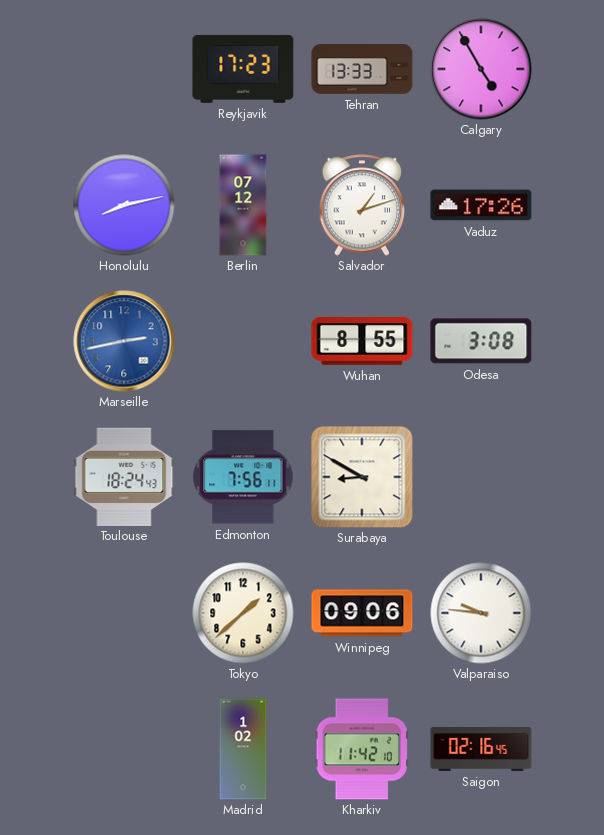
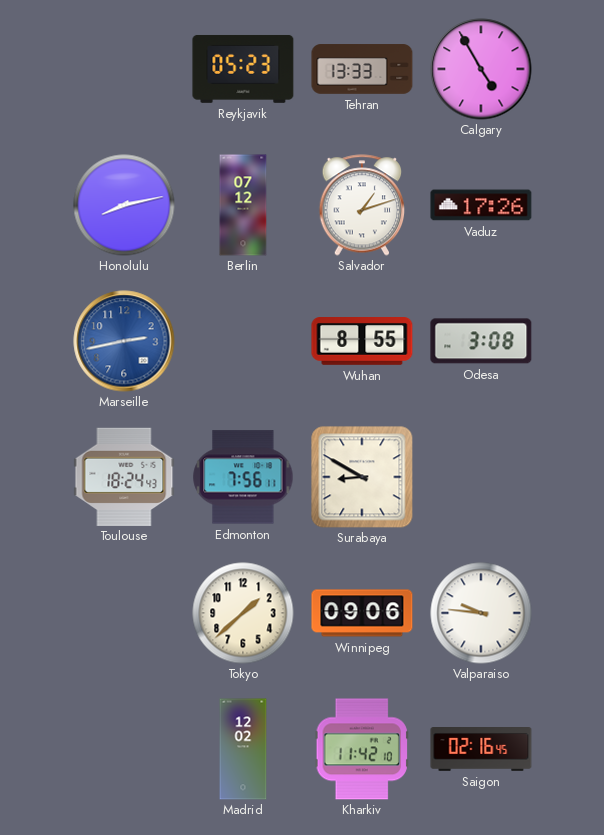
Reykjavik: 17:23 -> 05:23
Madrid: 1:02 -> 12:02
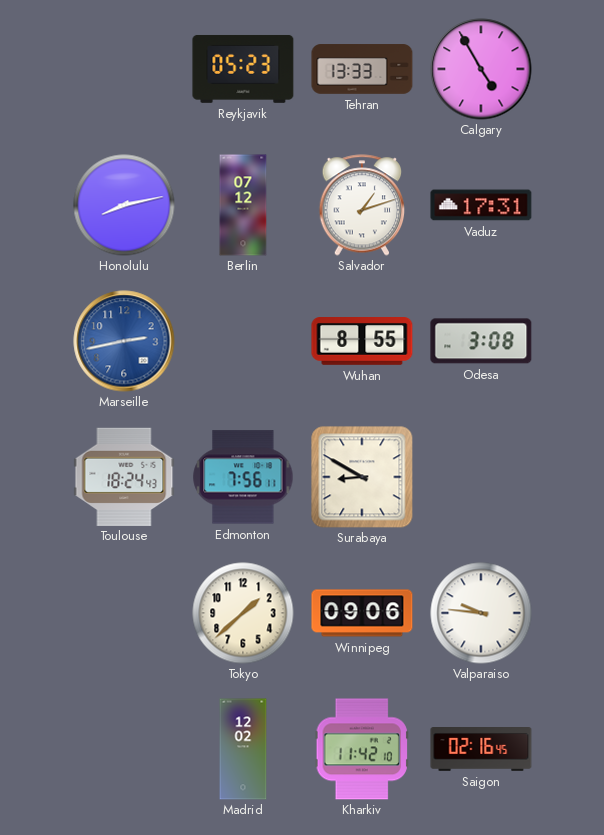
Vaduz: 17:26 -> 17:31
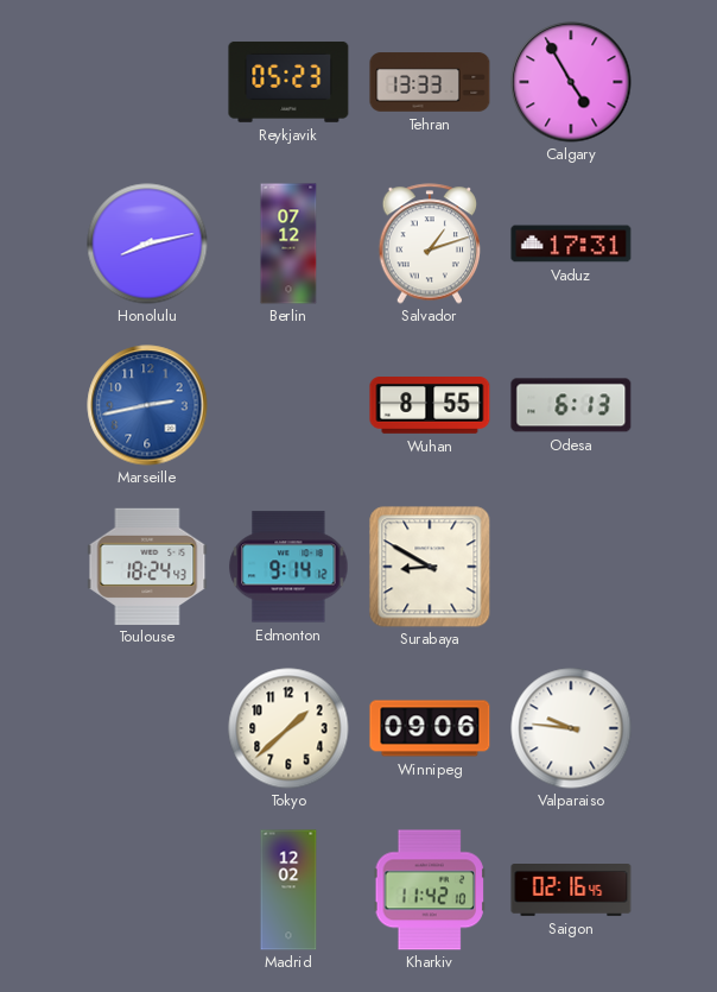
Odesa: 3:08 -> 6:13
Edmonton: 7:56 -> 9:14
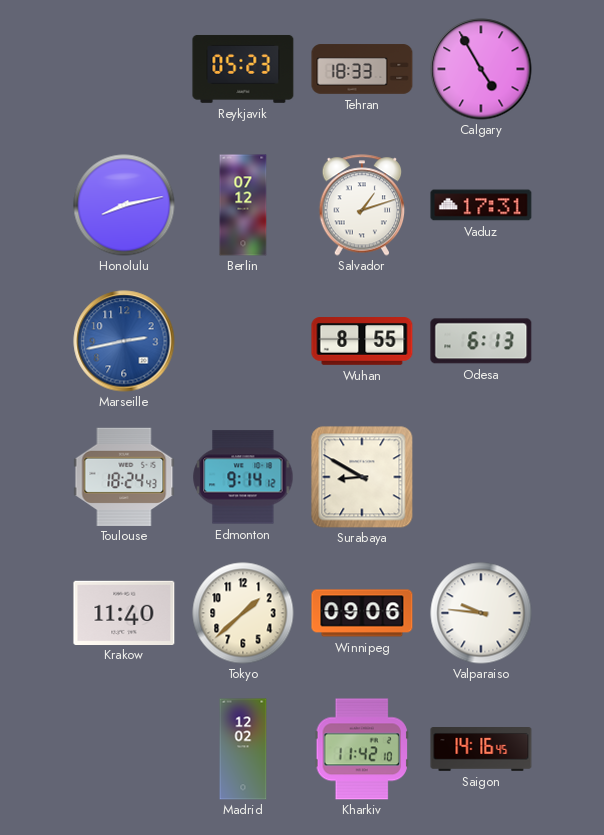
Tehran: 13:33 -> 18:33
Krakow: none -> 11:40
Saigon: 02:16 -> 14:16
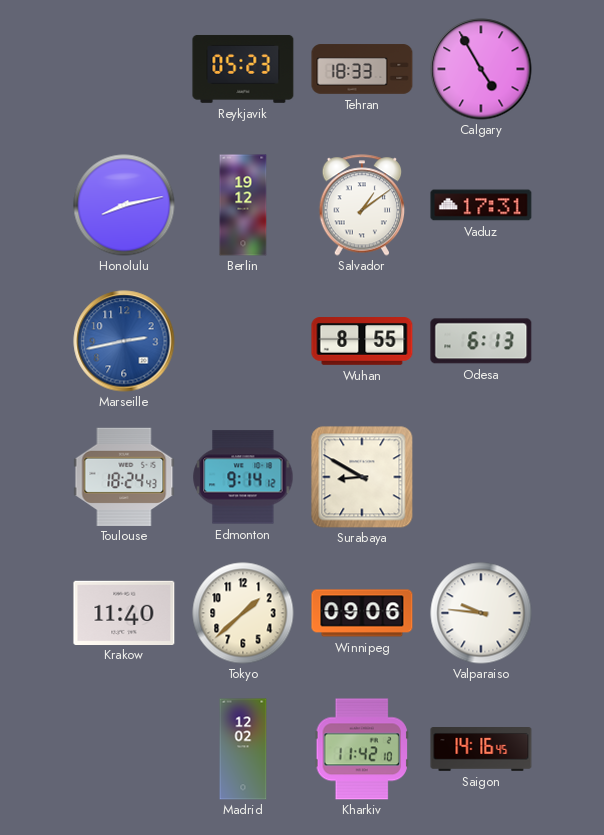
Berlin: 07:12 -> 19:12
Salvador: 1:12 -> 1:09
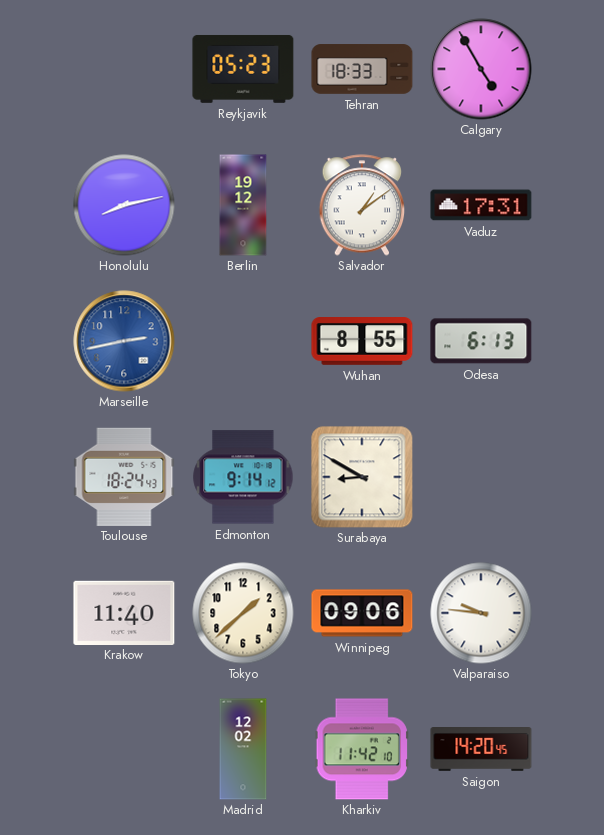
Saigon: 14:16 -> 14:20
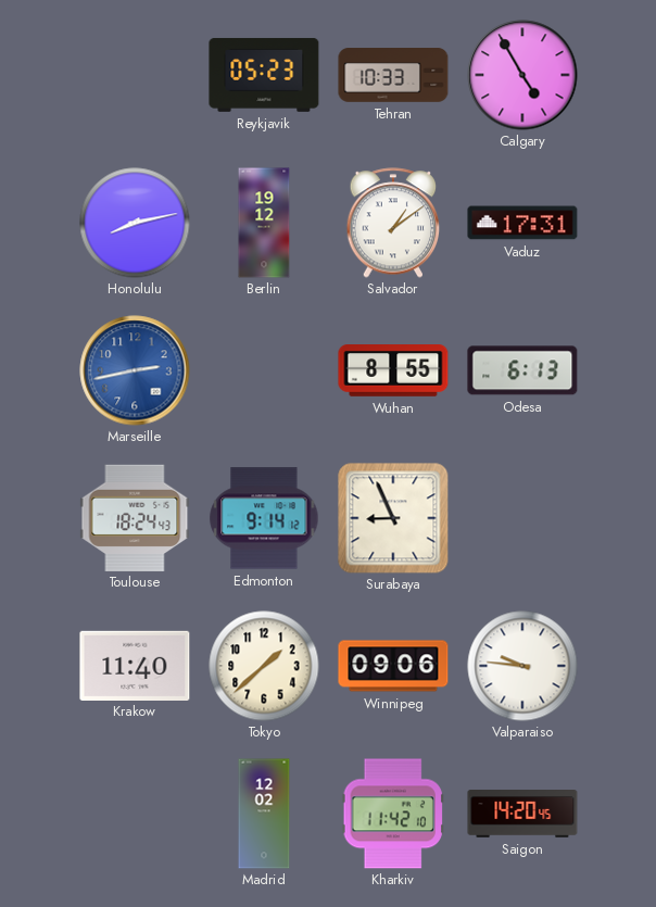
Tehran: 18:33 -> 10:33
Surabaya: 8:50 -> 8:56
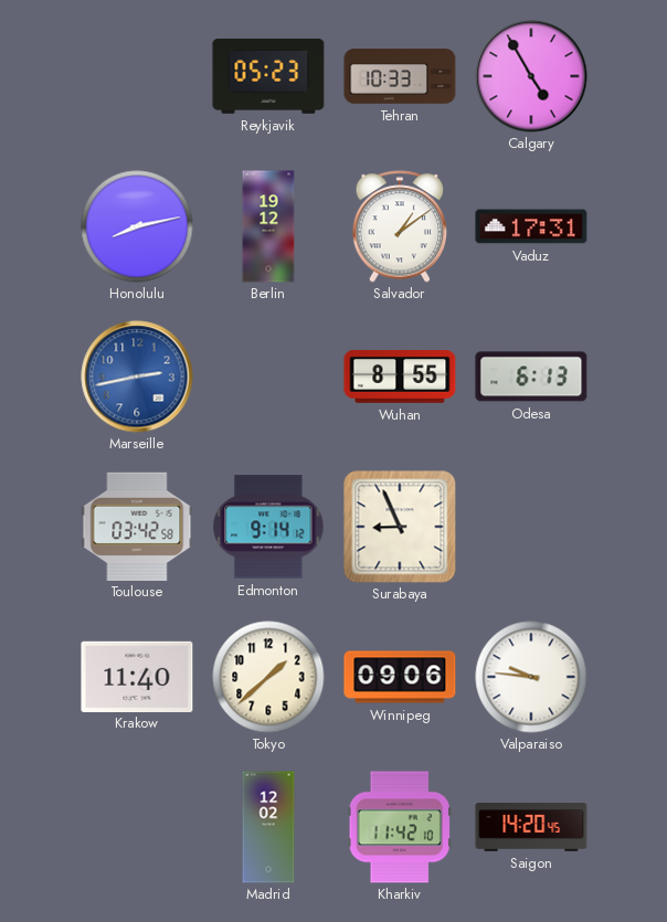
Toulouse: 18:24 -> 03:42
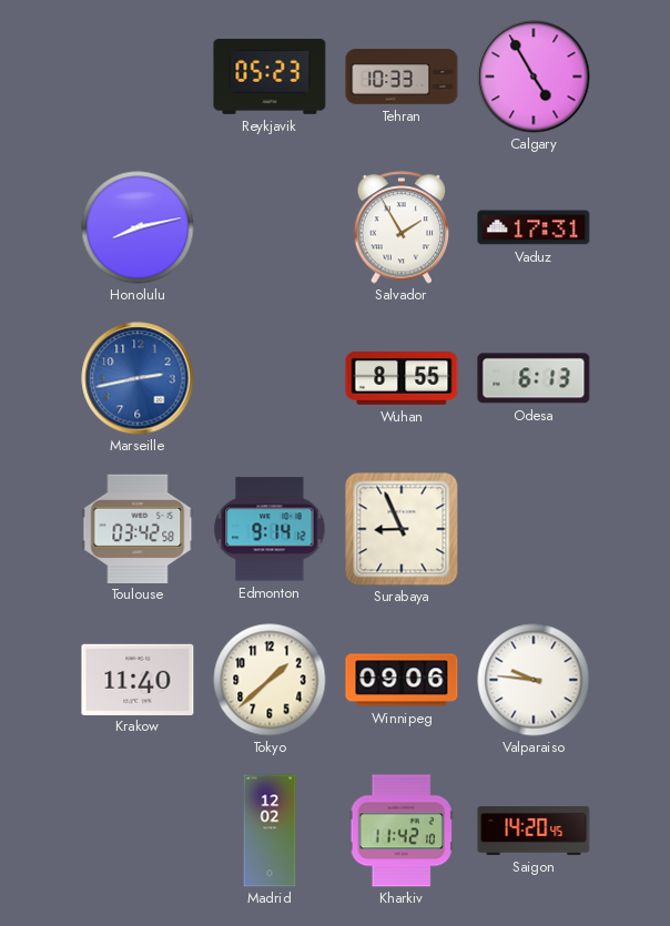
Berlin: 19:12 -> none
Salvador: 1:09 -> 1:55
